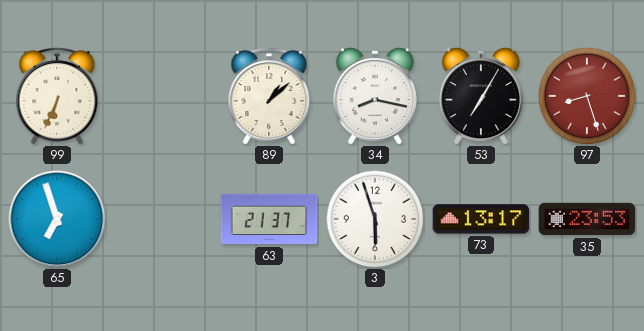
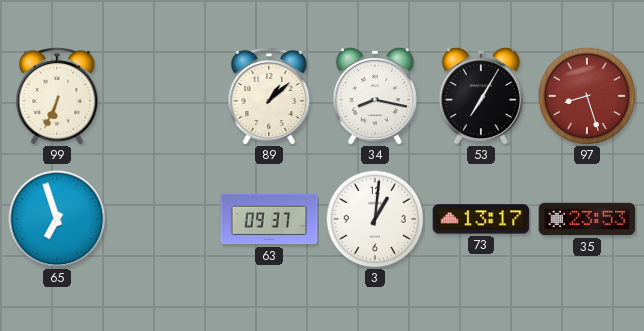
63: 21:37 -> 09:37
3: 5:57 -> 1:01
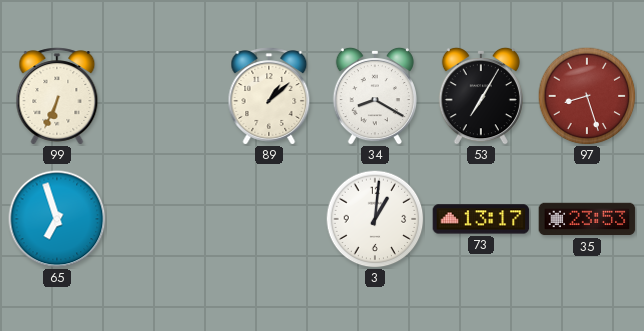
34: 8:17 -> 8:20
63: 09:37 -> none
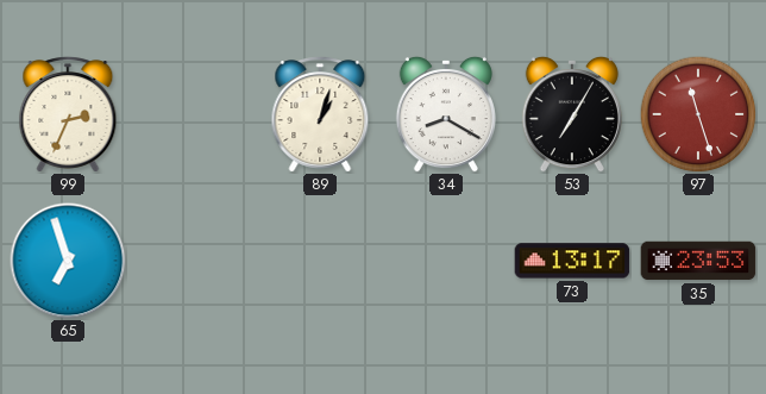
99: 6:34 -> 2:34
89: 1:08 -> 1:03
97: 8:27 -> 11:27
3: 1:01 -> none
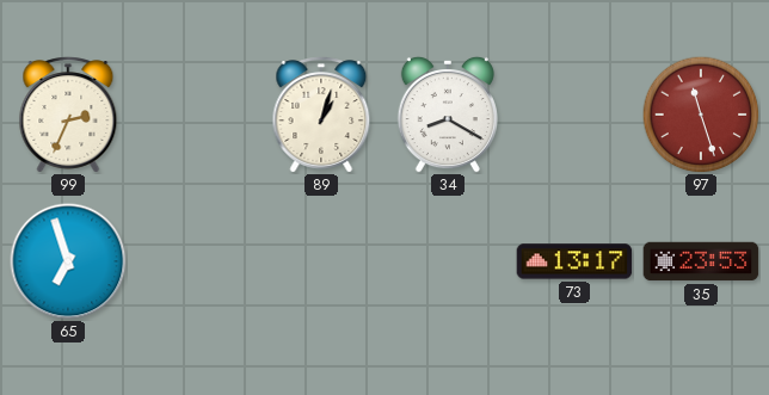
53: 7:05 -> none
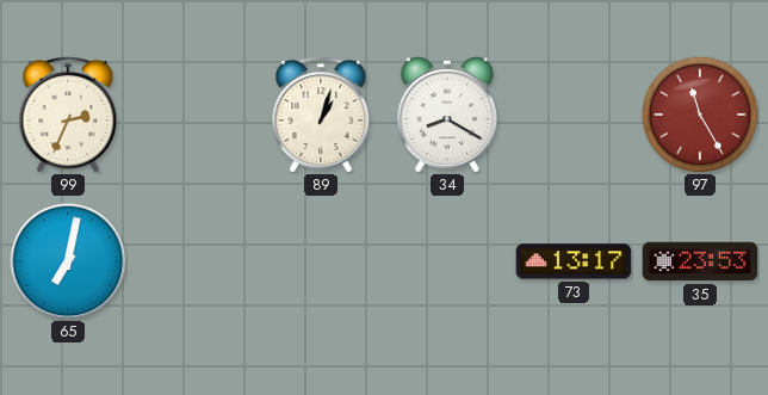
97: 11:27 -> 11:25
65: 6:57 -> 7:02
